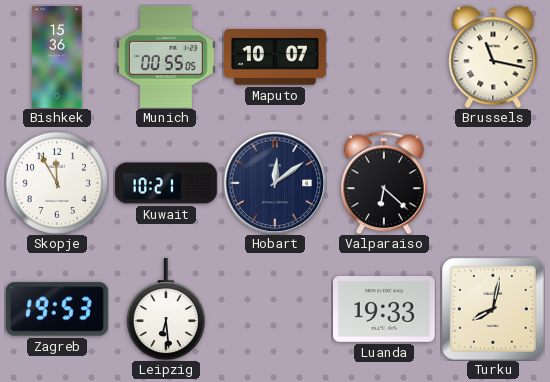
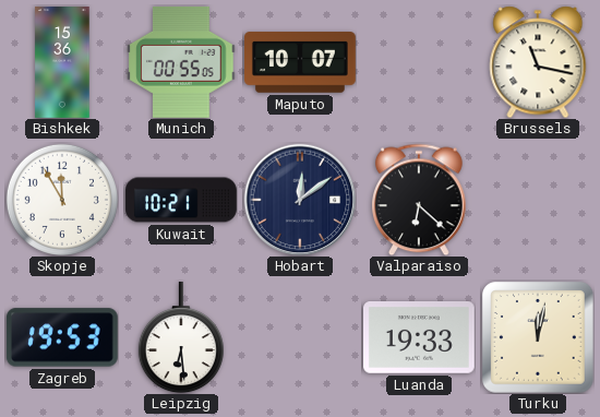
Turku: 8:02 -> 12:02
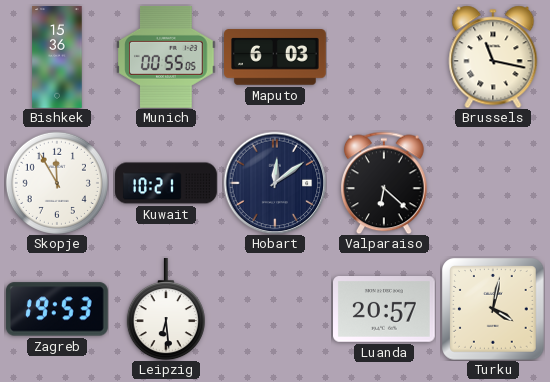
Maputo: 10:07 -> 6:03
Luanda: 19:33 -> 20:57
Turku: 12:02 -> 4:02
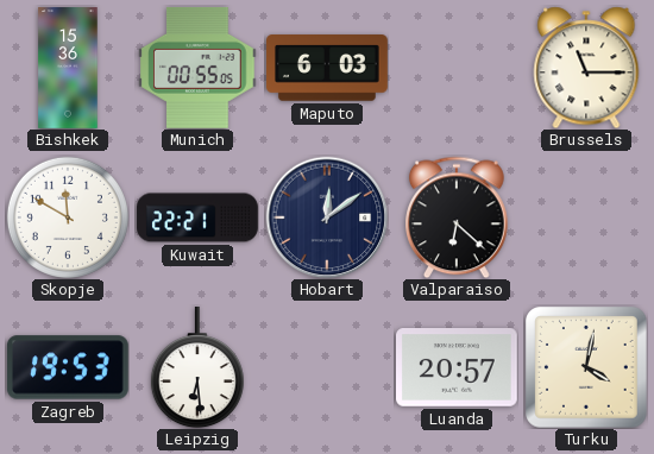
Brussels: 11:17 -> 11:15
Skopje: 11:55 -> 11:50
Kuwait: 10:21 -> 22:21
